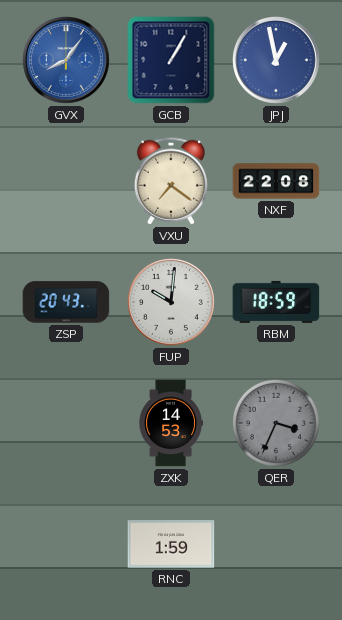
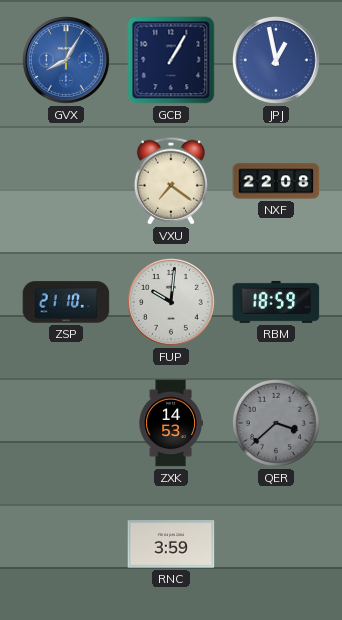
GVX: 8:06 -> 8:05
ZSP: 20:43 -> 21:10
QER: 3:34 -> 3:38
RNC: 1:59 -> 3:59
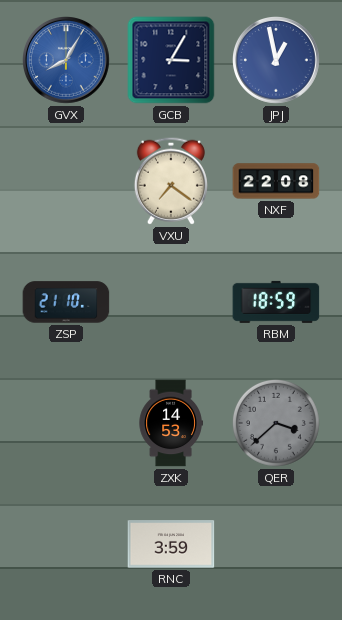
GCB: 1:05 -> 3:05
FUP: 10:01 -> none
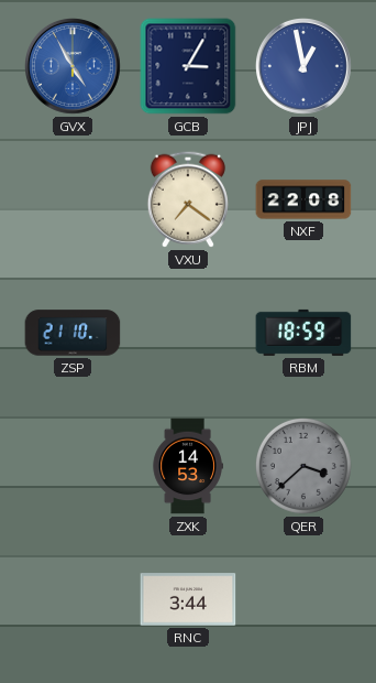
GVX: 8:05 -> 4:55
RNC: 3:59 -> 3:44
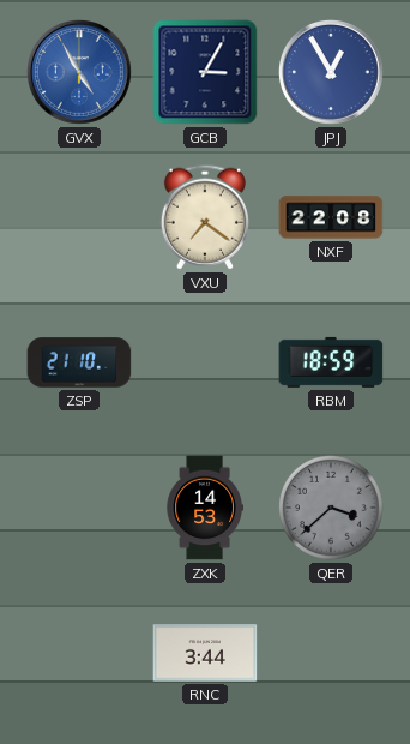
JPJ: 12:58 -> 12:55
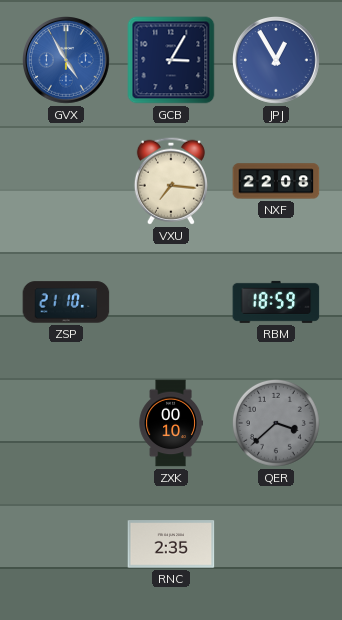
VXU: 7:21 -> 7:16
ZXK: 14:53 -> 00:10
RNC: 3:44 -> 2:35
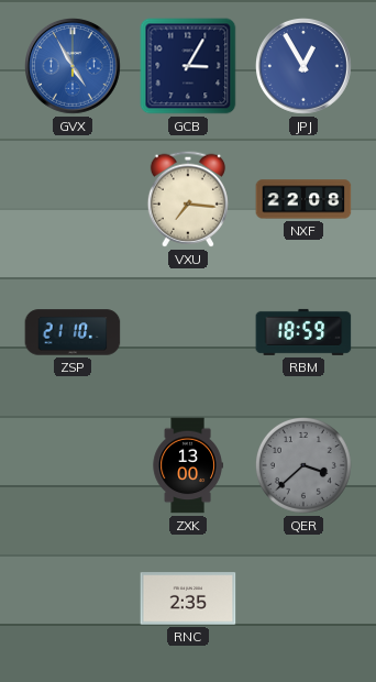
ZXK: 00:10 -> 13:00
